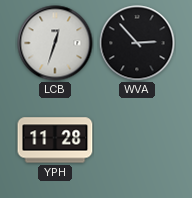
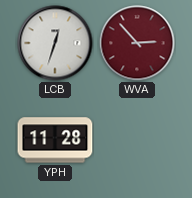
WVA dial: black -> burgundy
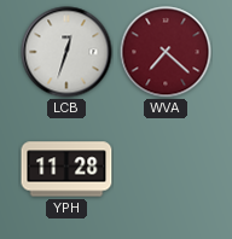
WVA: 2:53 -> 7:22
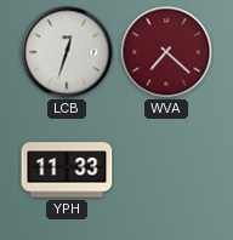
YPH: 11:28 -> 11:33
